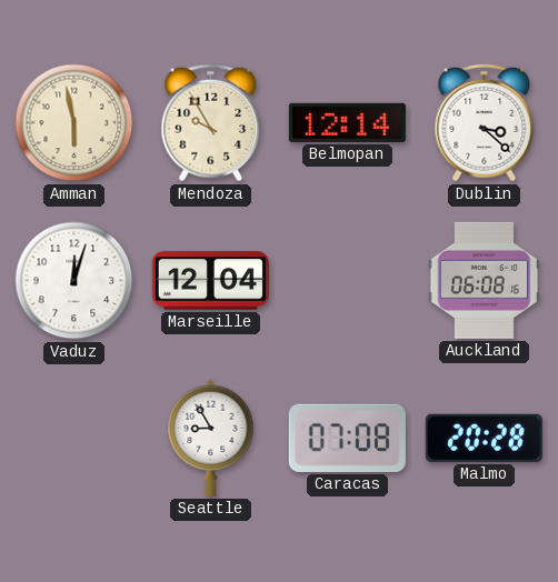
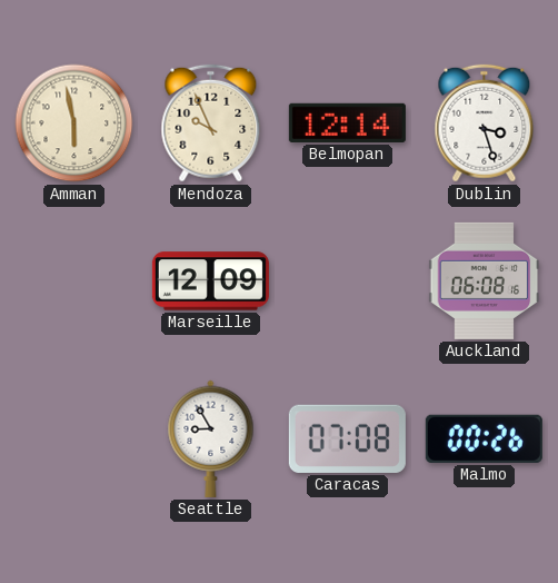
Mendoza: 9:55 -> 9:56
Dublin: 3:22 -> 3:27
Vaduz: 12:03 -> none
Marseille: 12:04 -> 12:09
Malmo: 20:28 -> 00:26
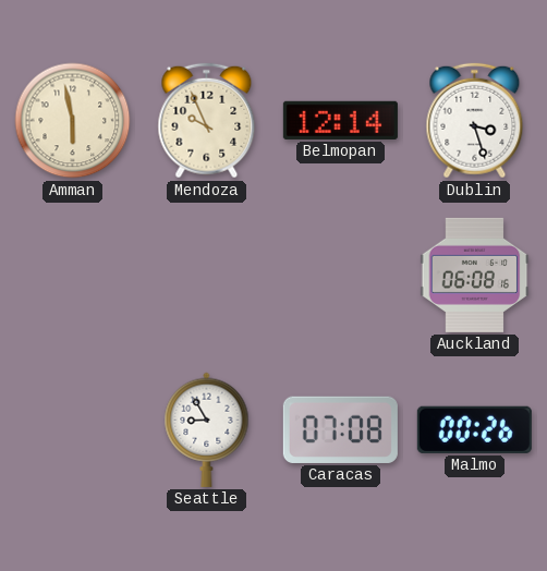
Marseille: 12:09 -> none
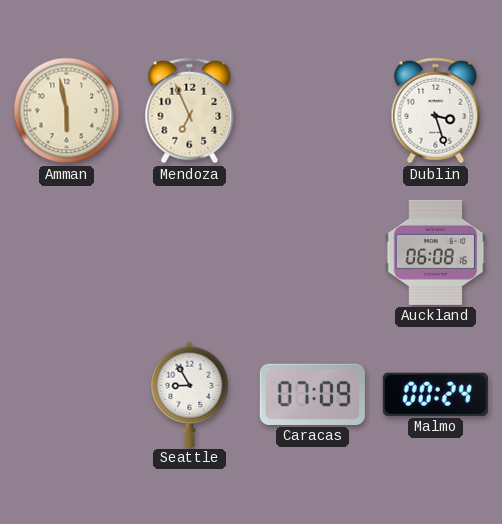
Mendoza: 9:56 -> 6:56
Belmopan: 12:14 -> none
Caracas: 07:08 -> 07:09
Malmo: 00:26 -> 00:24
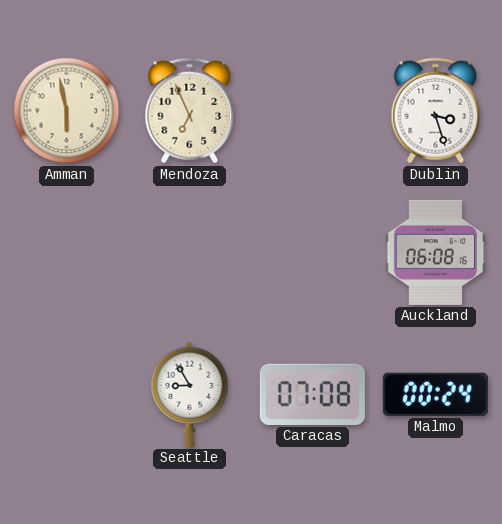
Caracas: 07:09 -> 07:08
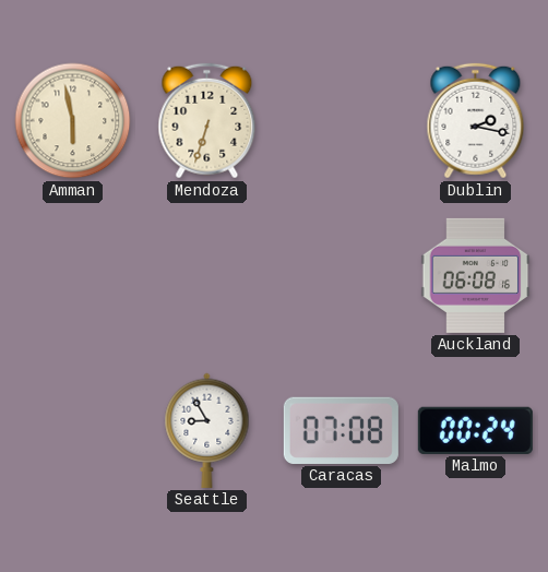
Mendoza: 6:56 -> 6:33
Dublin: 3:27 -> 2:17
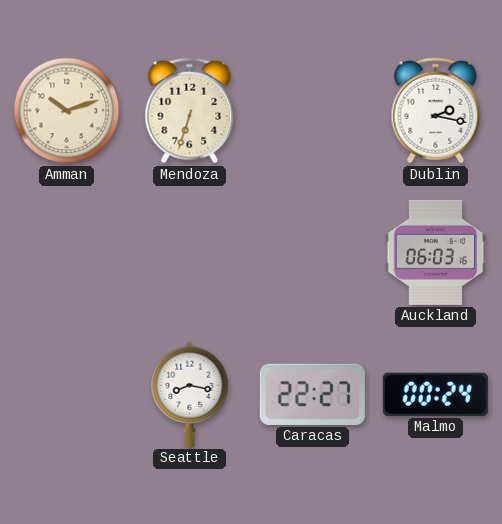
Amman: 5:58 -> 10:12
Auckland: 06:08 -> 06:03
Seattle: 8:55 -> 8:17
Caracas: 07:08 -> 22:27
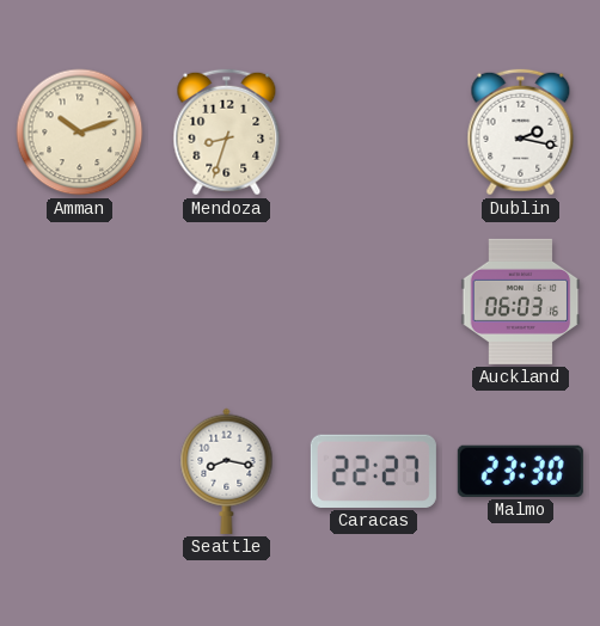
Mendoza: 6:33 -> 8:33
Malmo: 00:24 -> 23:30
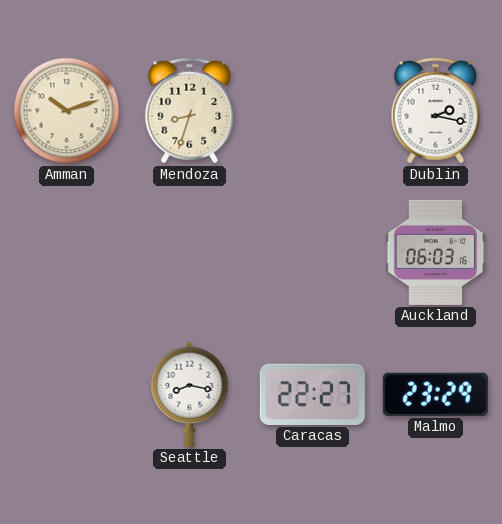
Malmo: 23:30 -> 23:29
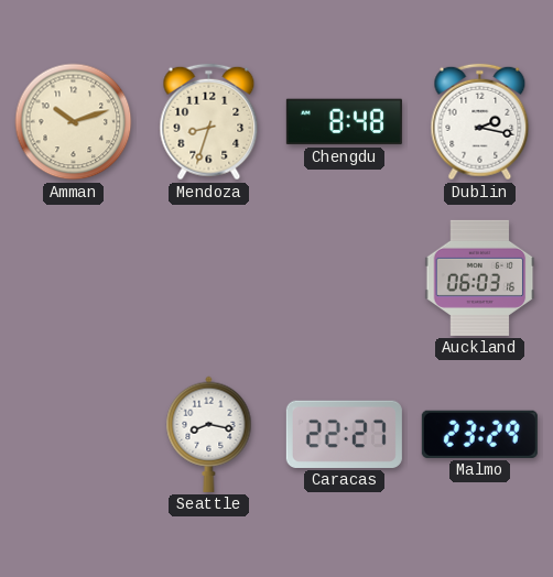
Chengdu: none -> 8:48
